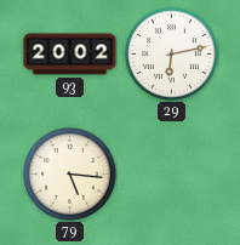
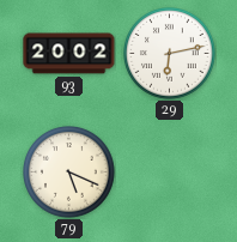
79: 5:16 -> 5:19
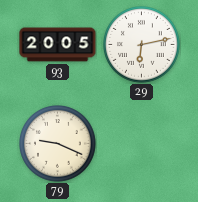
93: 20:02 -> 20:05
79: 5:19 -> 9:19
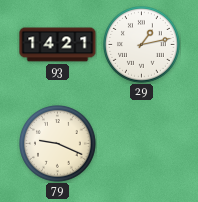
93: 20:05 -> 14:21
29: 6:13 -> 1:13
